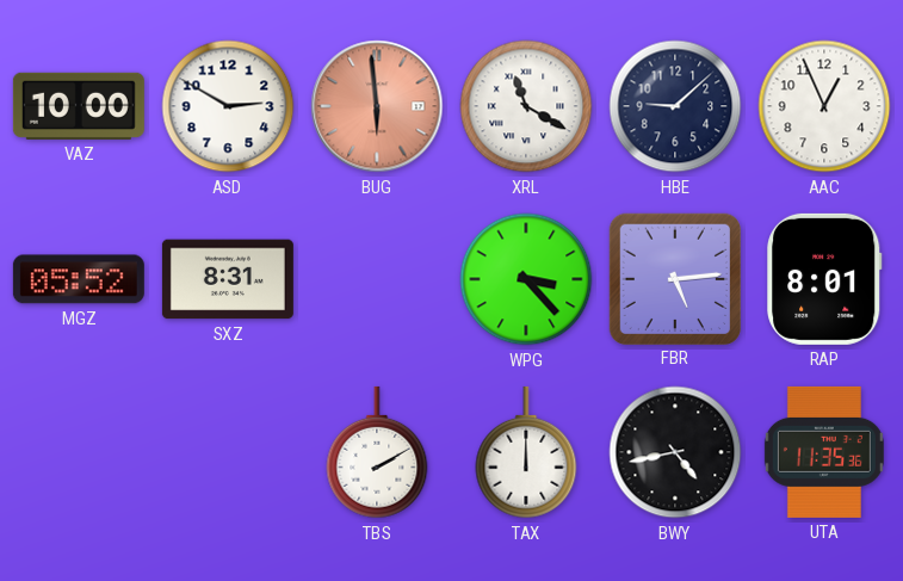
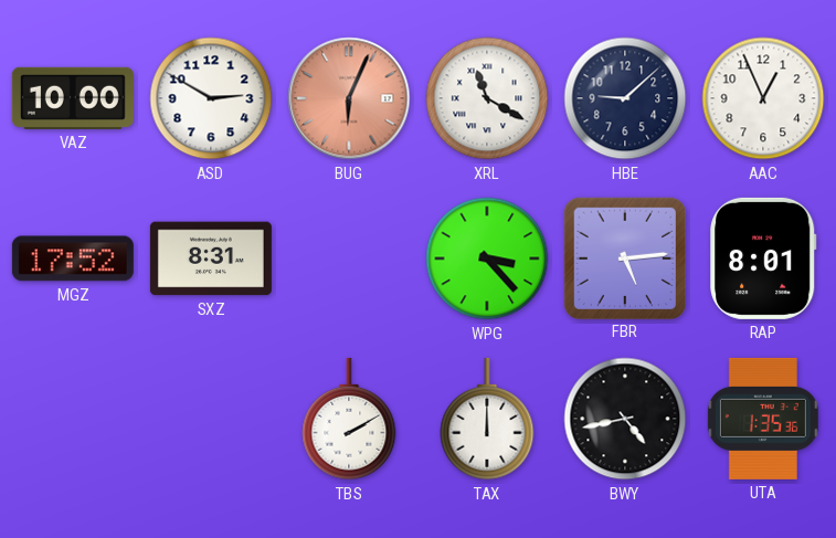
BUG: 5:59 -> 6:04
MGZ: 05:52 -> 17:52
UTA: 11:35 -> 1:35
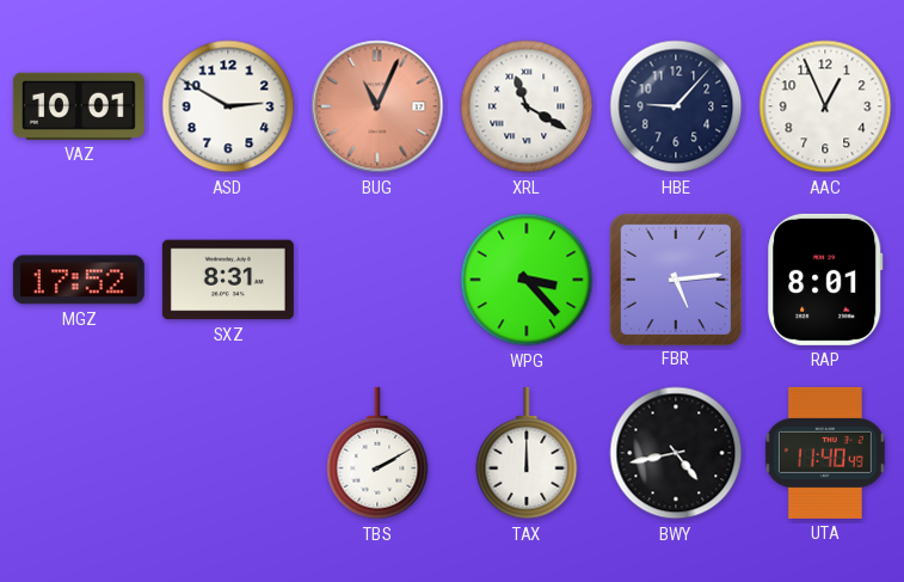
VAZ: 10:00 -> 10:01
BUG: 6:04 -> 11:04
HBE: 9:08 -> 9:07
UTA: 1:35 -> 11:40
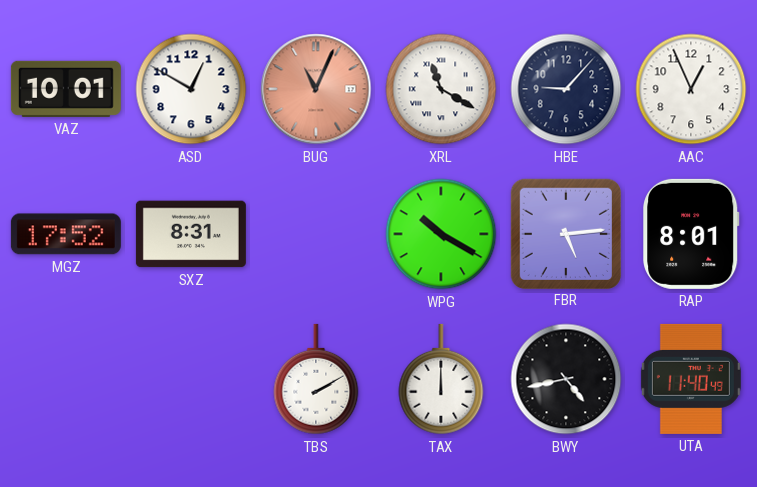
ASD: 2:50 -> 12:50
WPG: 3:23 -> 10:20
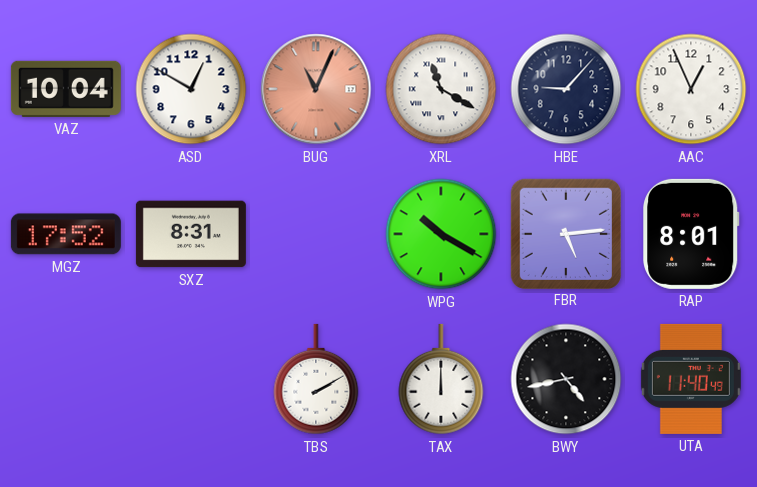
VAZ: 10:01 -> 10:04
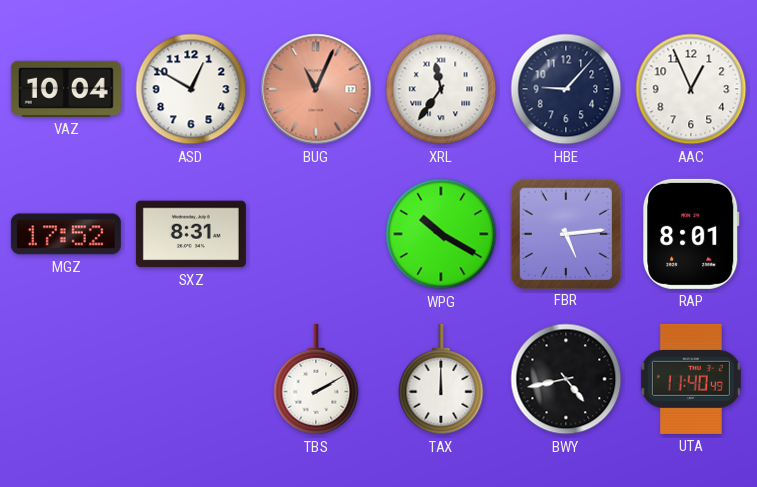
XRL: 11:20 -> 11:36
